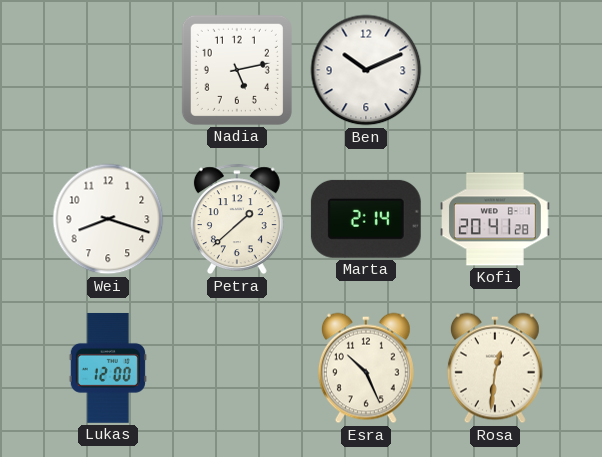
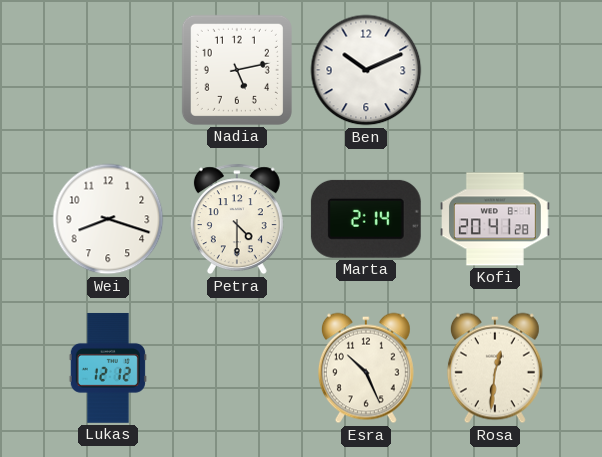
Petra: 1:38 -> 4:30
Lukas: 12:00 -> 12:12
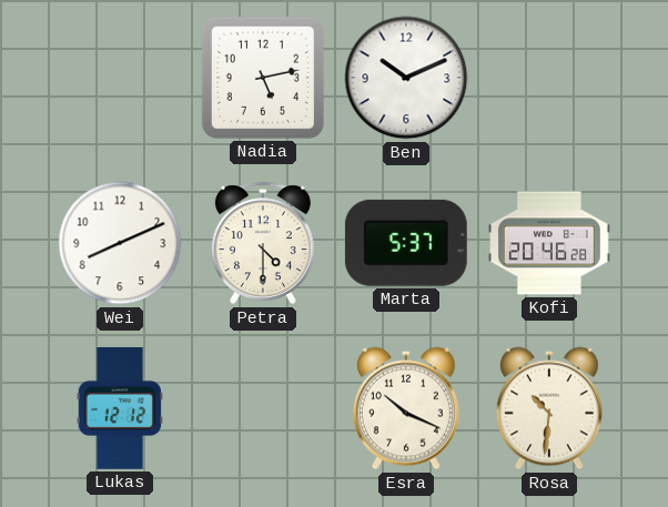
Wei: 8:18 -> 8:11
Marta: 2:14 -> 5:37
Kofi: 20:41 -> 20:46
Esra: 10:26 -> 10:19
Rosa: 12:31 -> 10:31
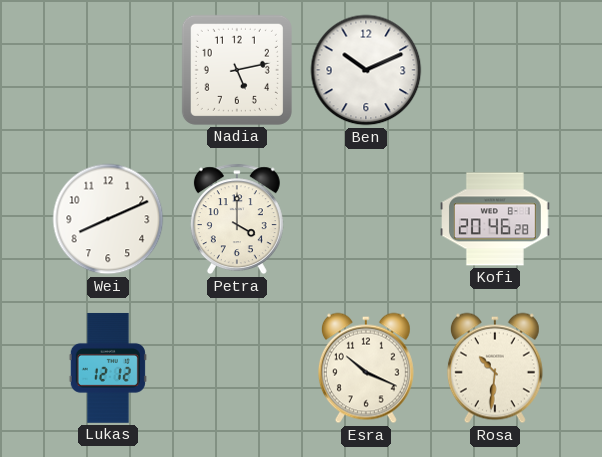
Petra: 4:30 -> 4:00
Marta: 5:37 -> none
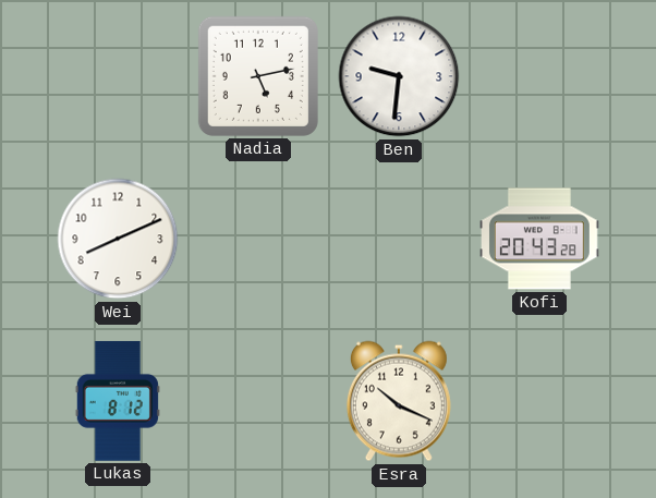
Ben: 10:11 -> 9:31
Petra: 4:00 -> none
Kofi: 20:46 -> 20:43
Lukas: 12:12 -> 8:12
Rosa: 10:31 -> none
